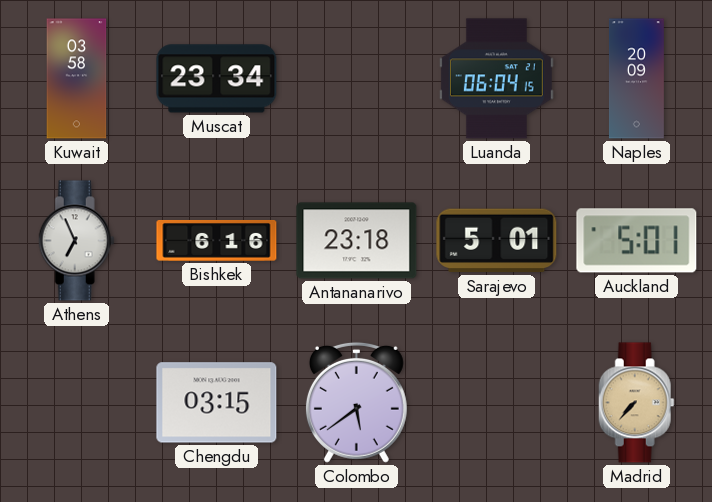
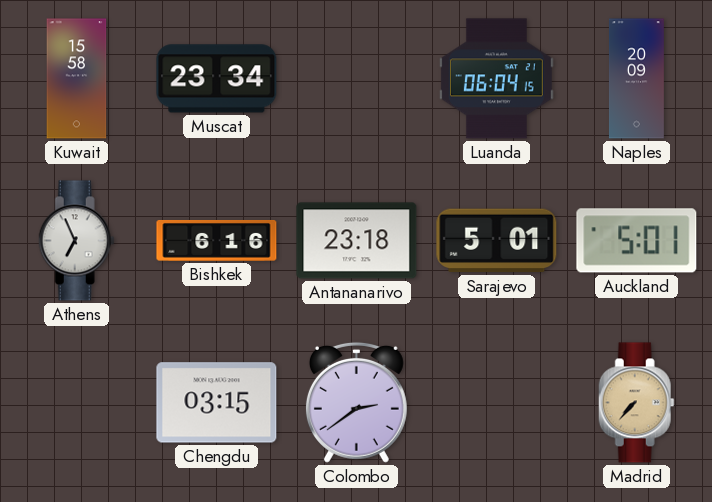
Kuwait: 03:58 -> 15:58
Colombo: 5:39 -> 2:39
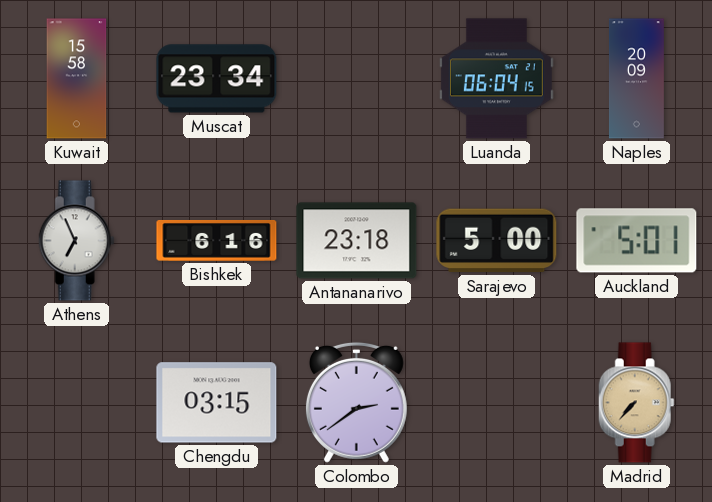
Sarajevo: 5:01 -> 5:00
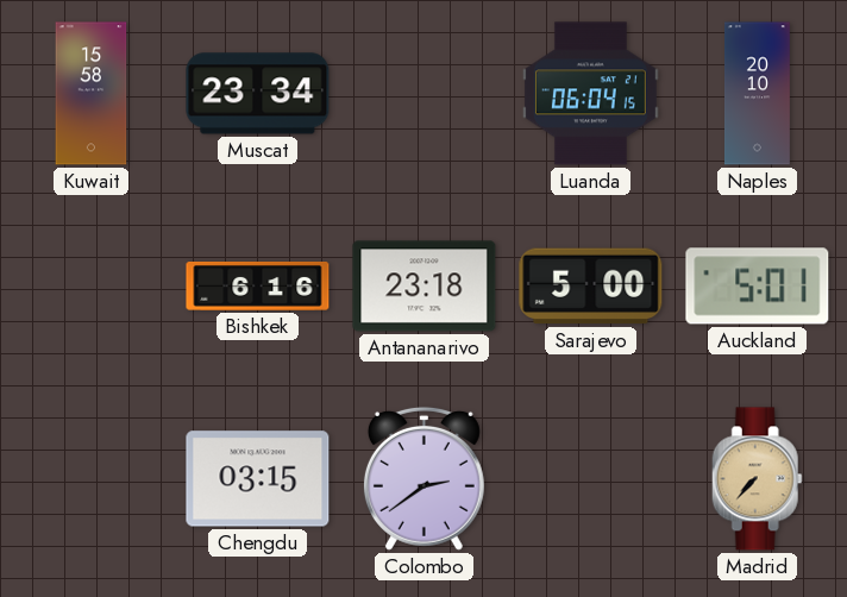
Naples: 20:09 -> 20:10
Athens: 6:56 -> none
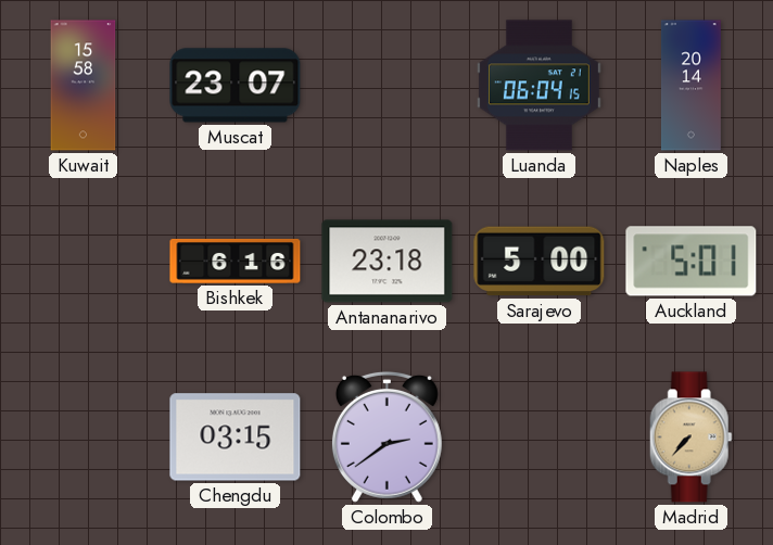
Muscat: 23:34 -> 23:07
Naples: 20:10 -> 20:14
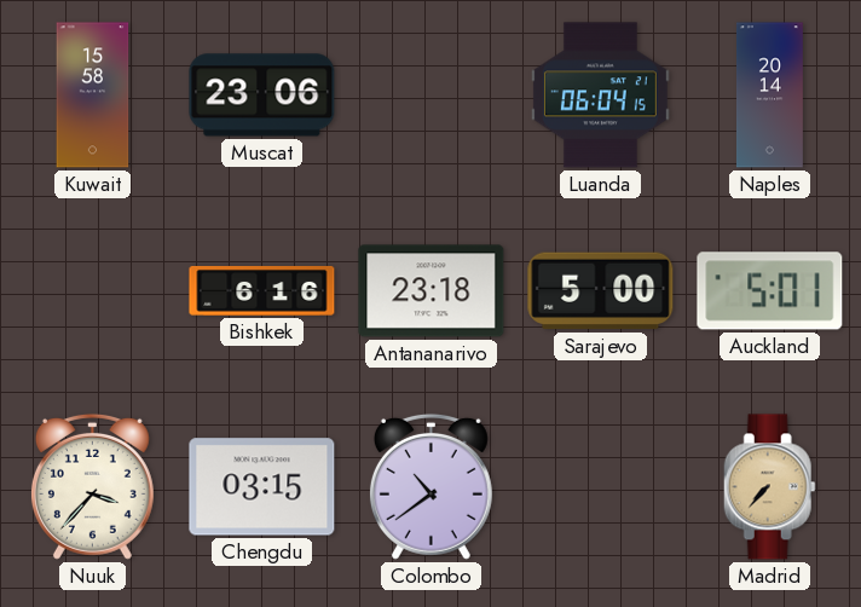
Muscat: 23:07 -> 23:06
Nuuk: none -> 3:37
Colombo: 2:39 -> 10:39
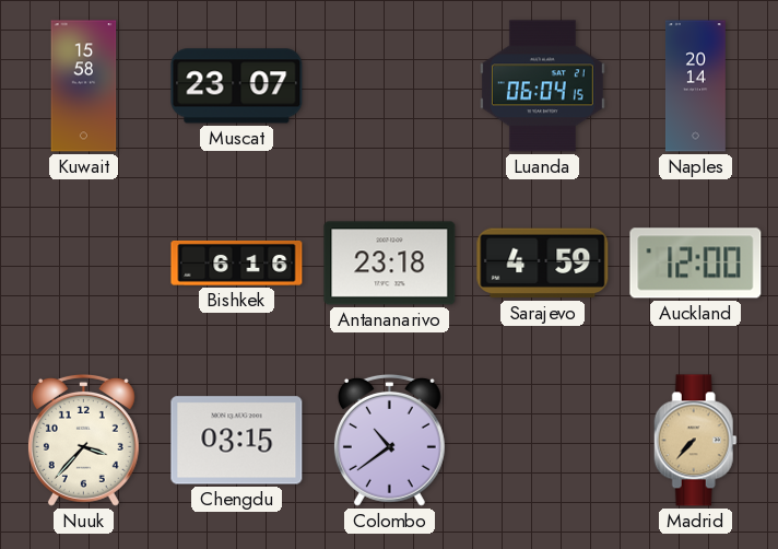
Muscat: 23:06 -> 23:07
Sarajevo: 5:00 -> 4:59
Auckland: 5:01 -> 12:00
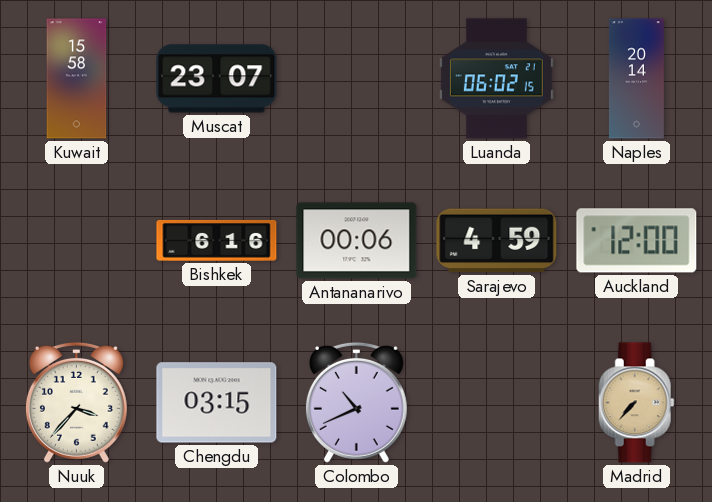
Luanda: 06:04 -> 06:02
Antananarivo: 23:18 -> 00:06
Colombo: 10:39 -> 10:41
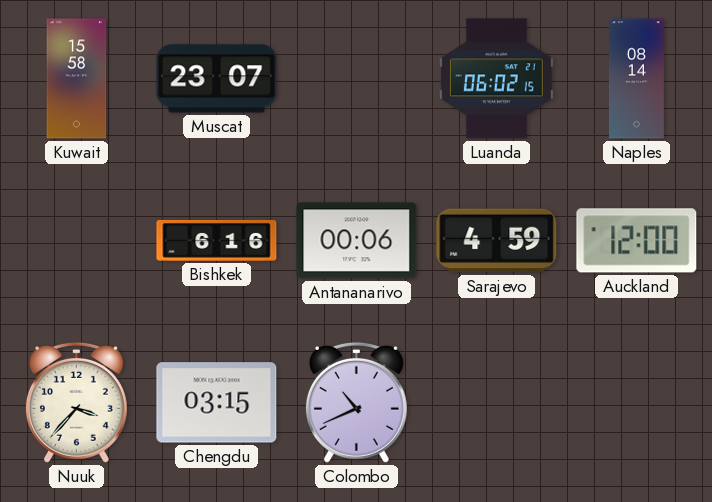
Naples: 20:14 -> 08:14
Madrid: 7:37 -> none
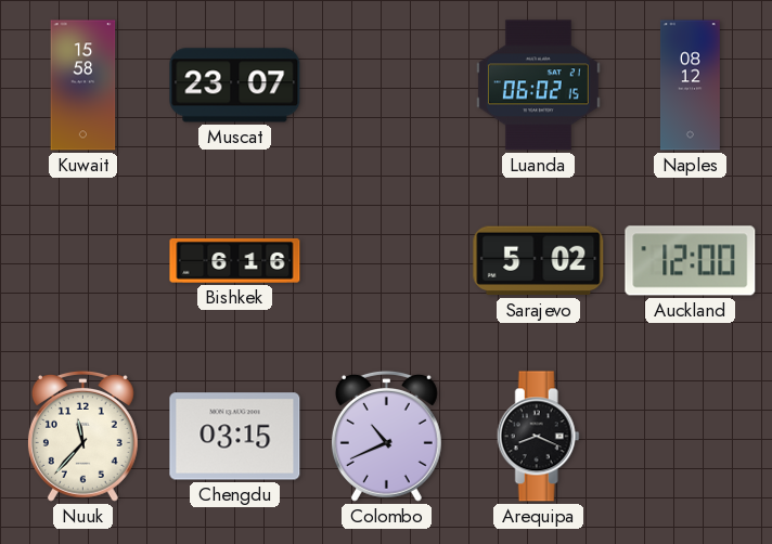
Naples: 08:14 -> 08:12
Antananarivo: 00:06 -> none
Sarajevo: 4:59 -> 5:02
Nuuk: 3:37 -> 11:37
Arequipa: none -> 8:19
